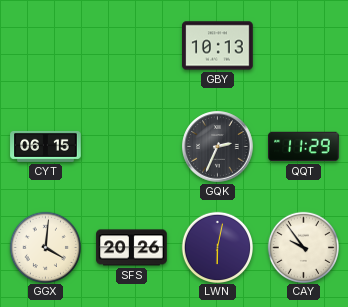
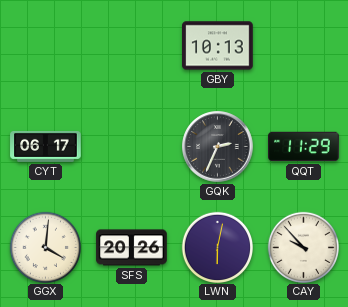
CYT: 06:15 -> 06:17
CAY: 9:54 -> 9:53
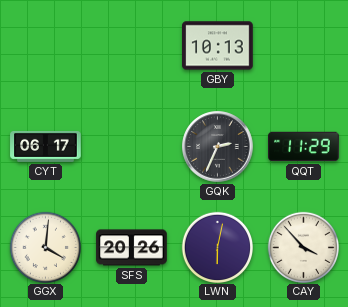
CAY: 9:53 -> 3:53
